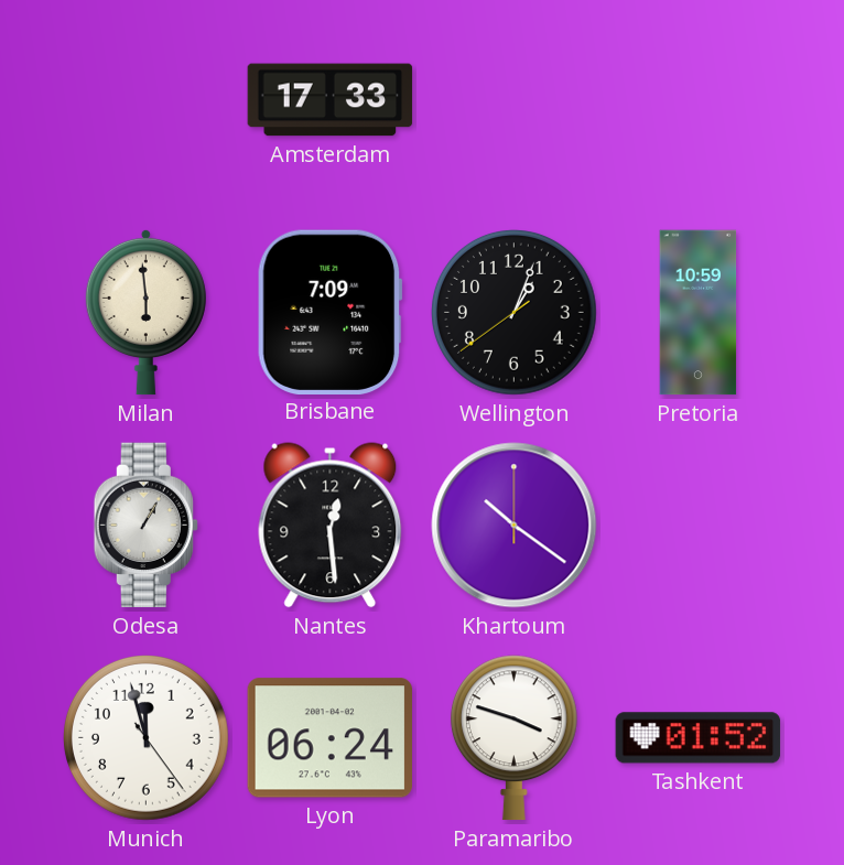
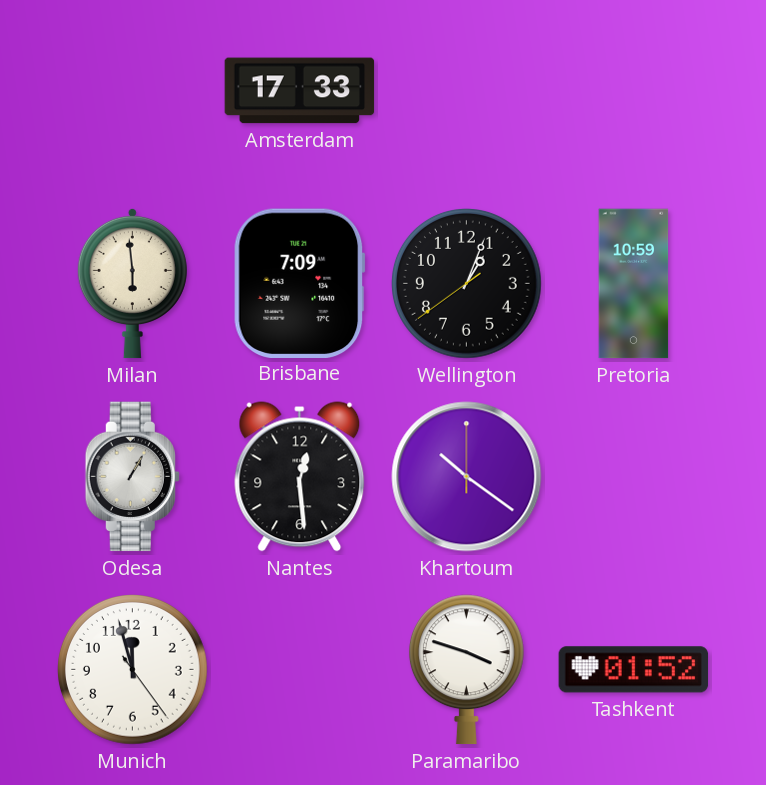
Lyon: 06:24 -> none
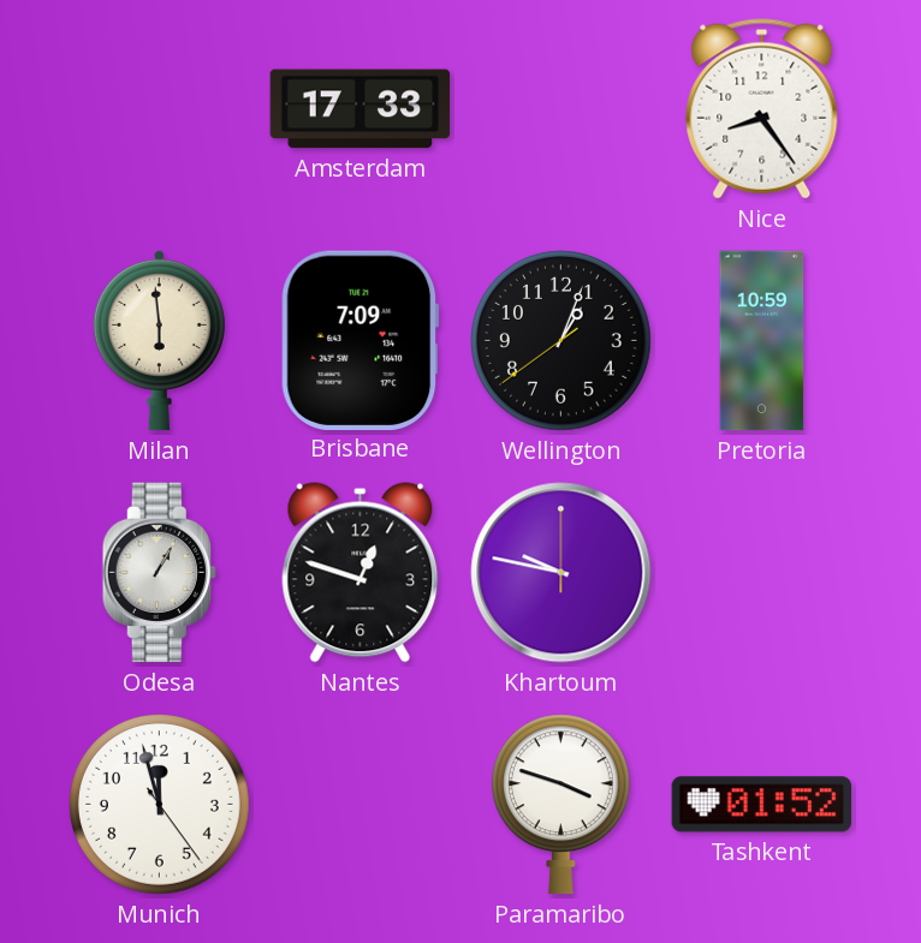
Nice: none -> 8:24
Nantes: 12:29 -> 12:48
Khartoum: 10:21 -> 9:47
